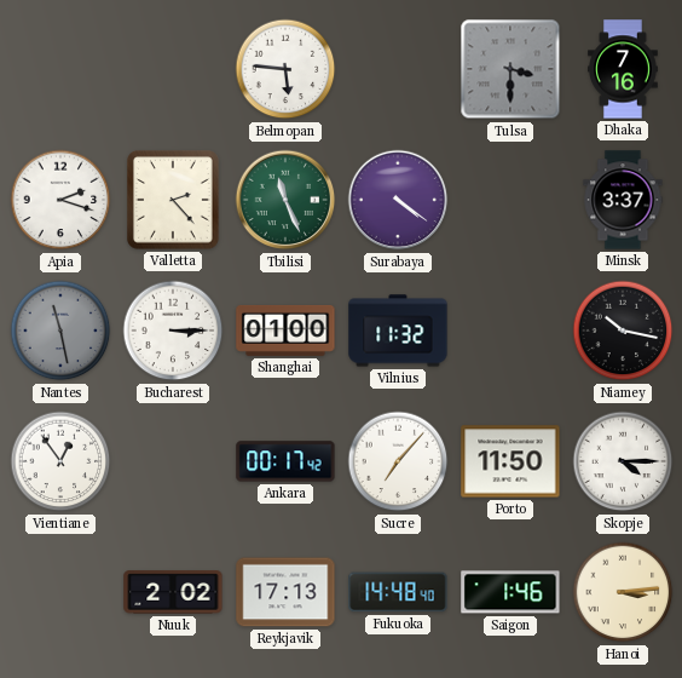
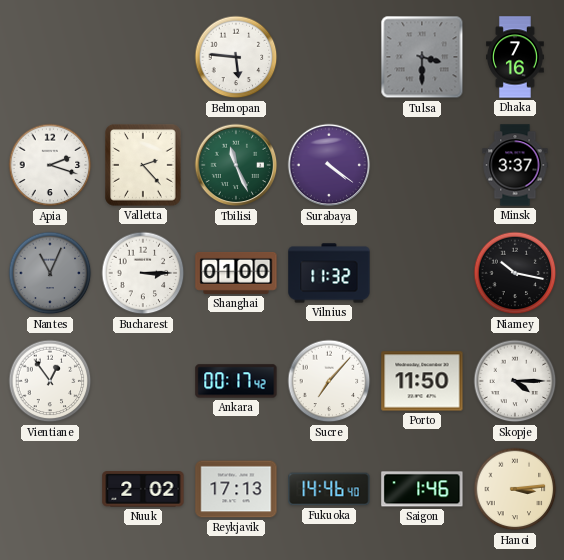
Nantes: 11:28 -> 11:04
Fukuoka: 14:48 -> 14:46
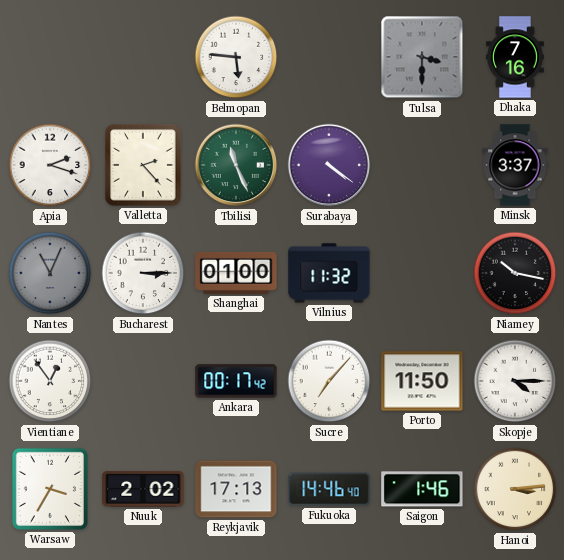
Warsaw: none -> 3:35
